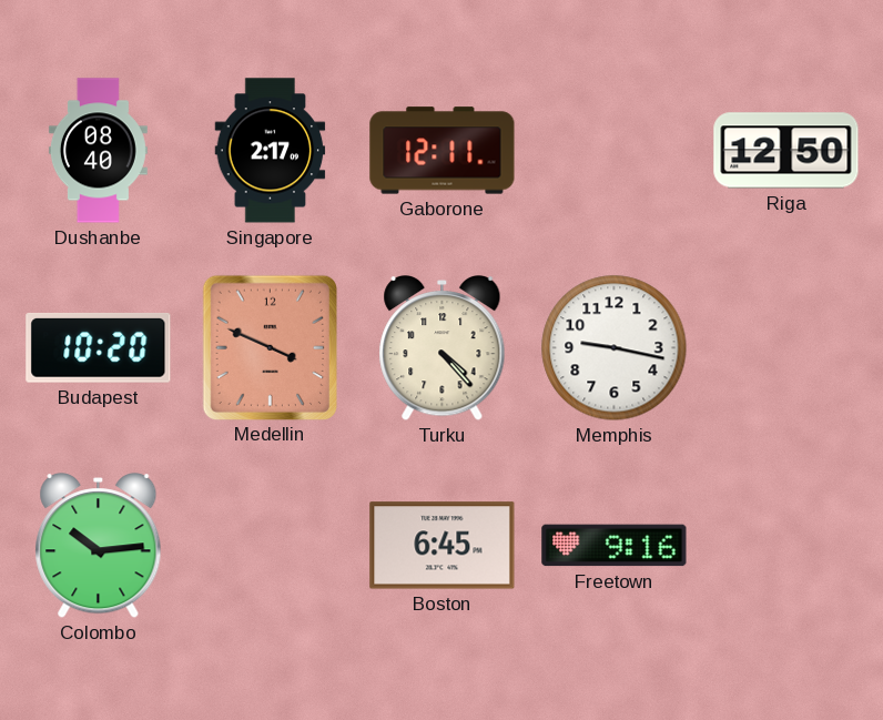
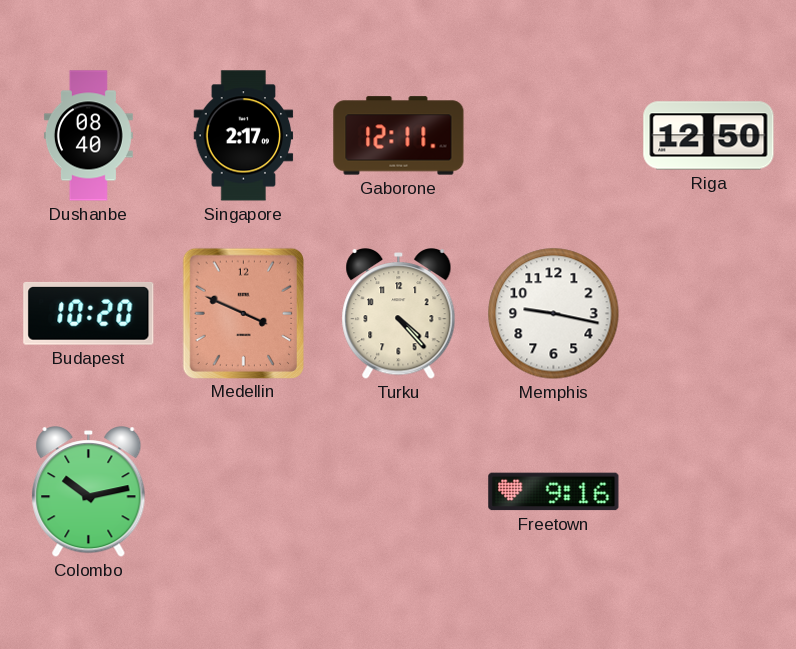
Colombo: 10:14 -> 10:13
Boston: 6:45 -> none
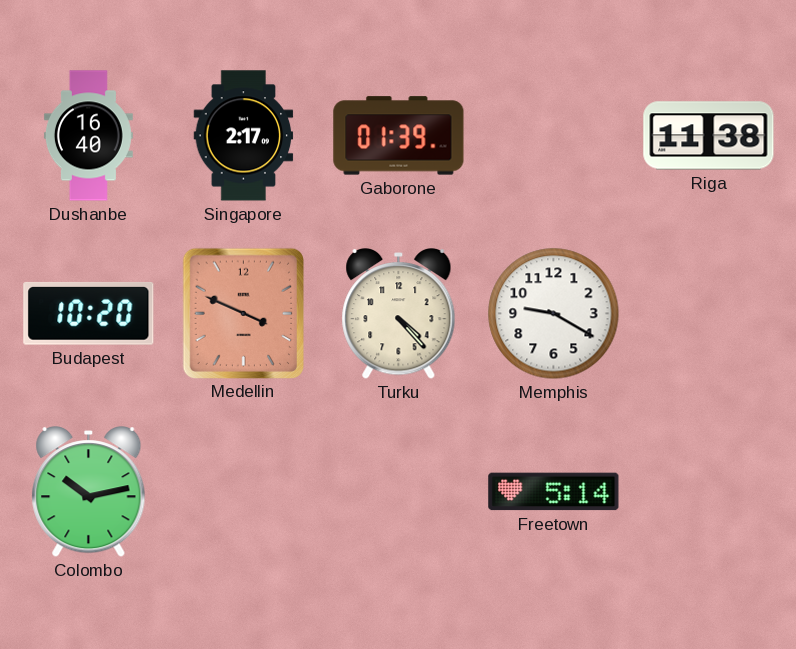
Dushanbe: 08:40 -> 16:40
Gaborone: 12:11 -> 01:39
Riga: 12:50 -> 11:38
Memphis: 9:17 -> 9:20
Freetown: 9:16 -> 5:14
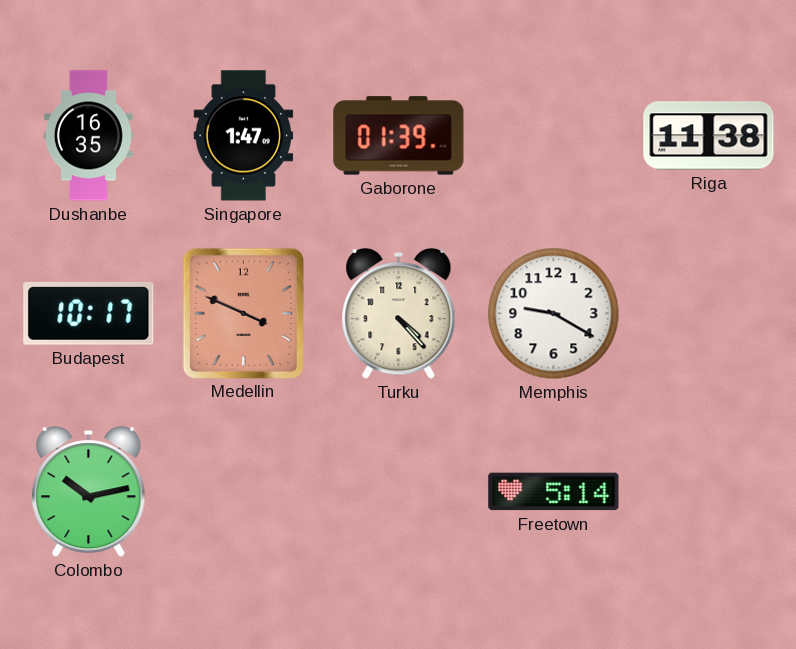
Dushanbe: 16:40 -> 16:35
Singapore: 2:17 -> 1:47
Budapest: 10:20 -> 10:17
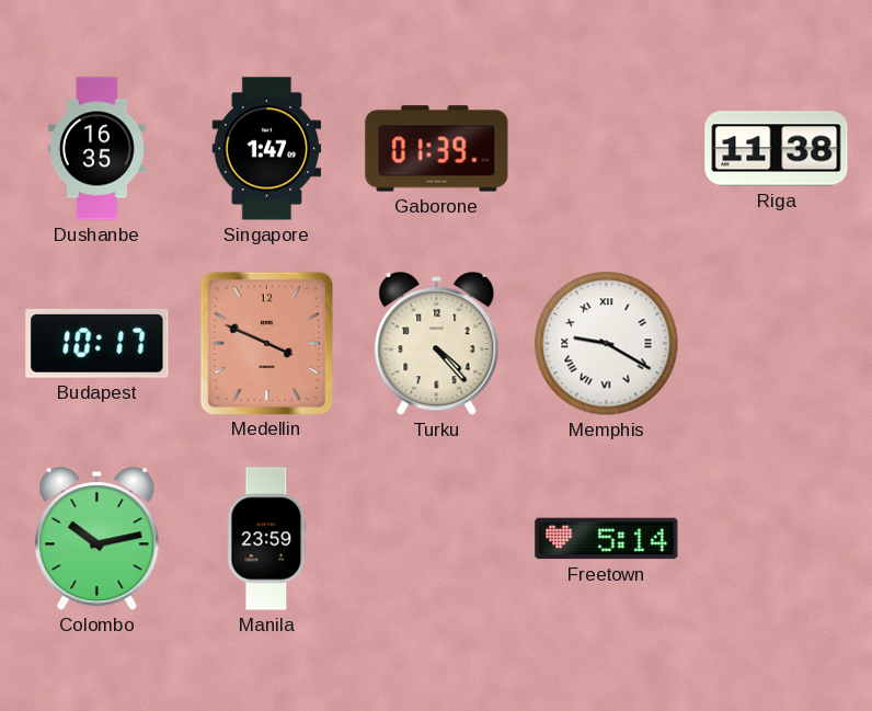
Memphis numerals: Arabic -> Roman
Manila: none -> 23:59
